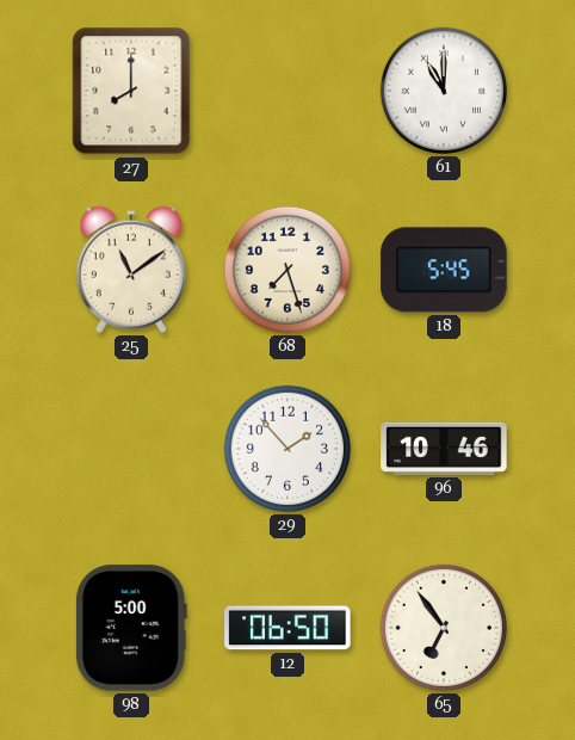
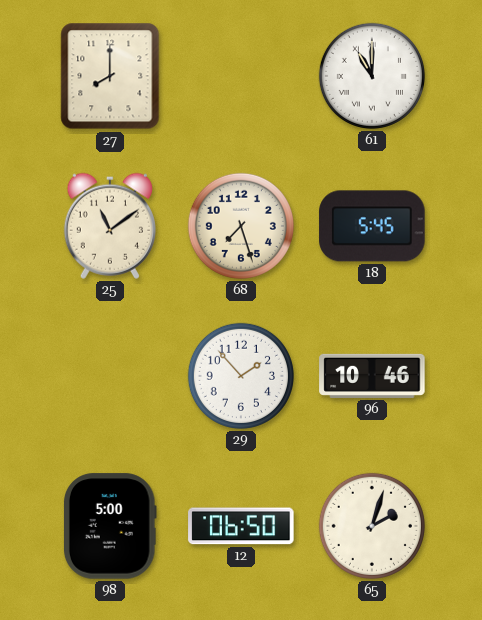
65: 6:54 -> 2:03
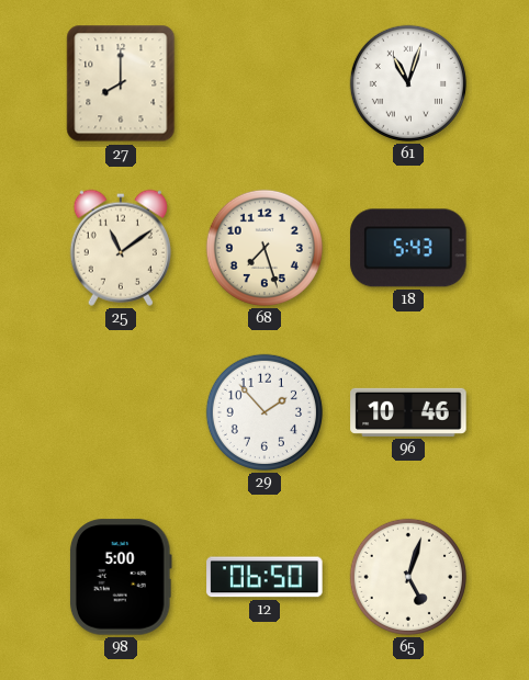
61: 11:00 -> 11:03
18: 5:45 -> 5:43
65: 2:03 -> 5:03
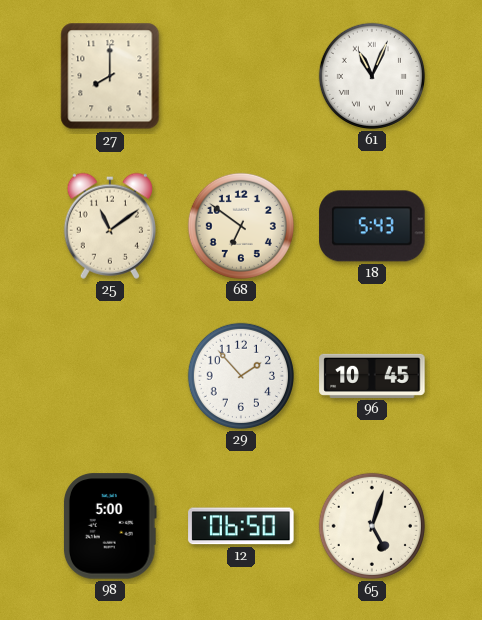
61: 11:03 -> 11:04
68: 7:27 -> 6:51
96: 10:46 -> 10:45
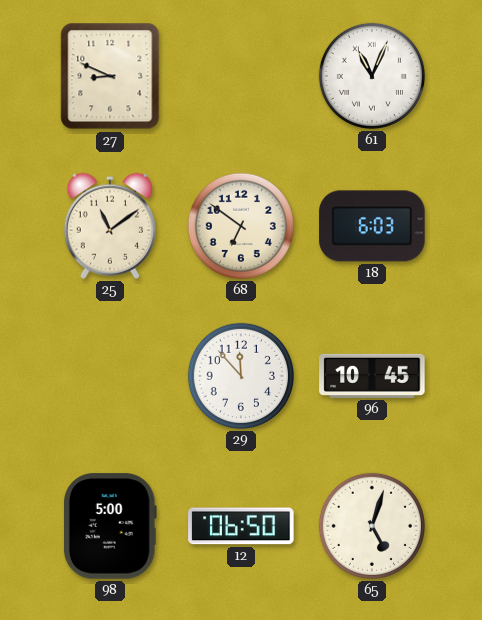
27: 8:00 -> 8:49
18: 5:43 -> 6:03
29: 1:53 -> 11:53
